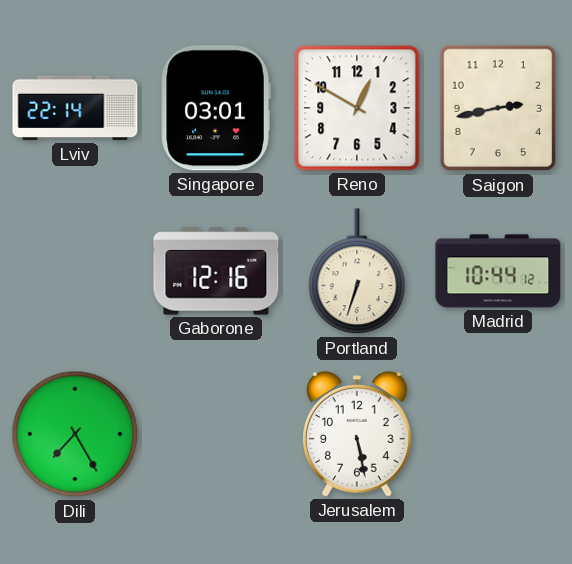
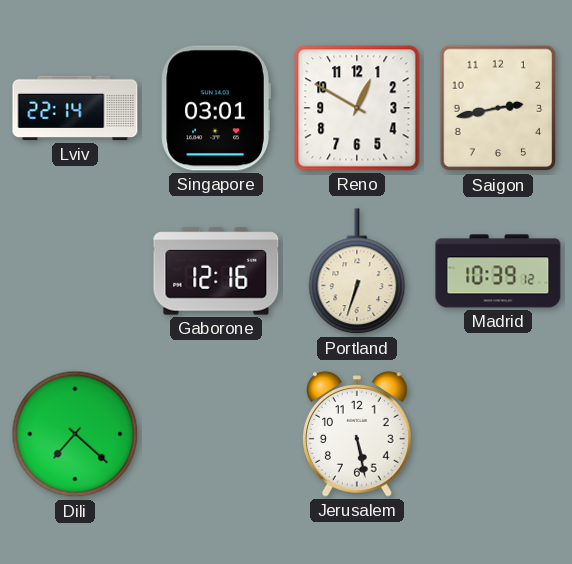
Madrid: 10:44 -> 10:39
Dili: 7:25 -> 7:22
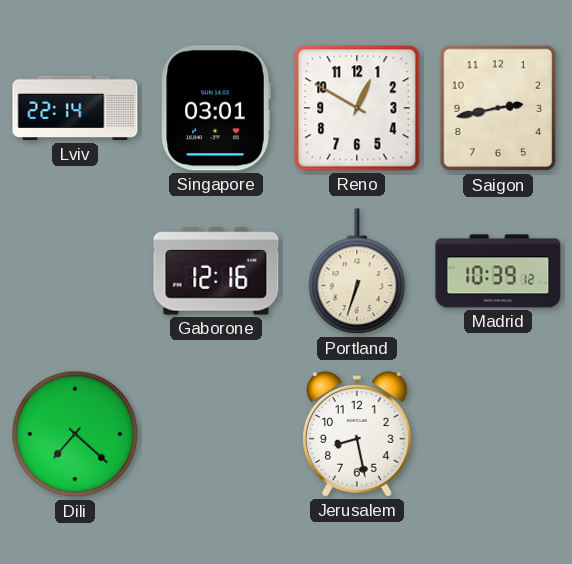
Jerusalem: 5:28 -> 8:28
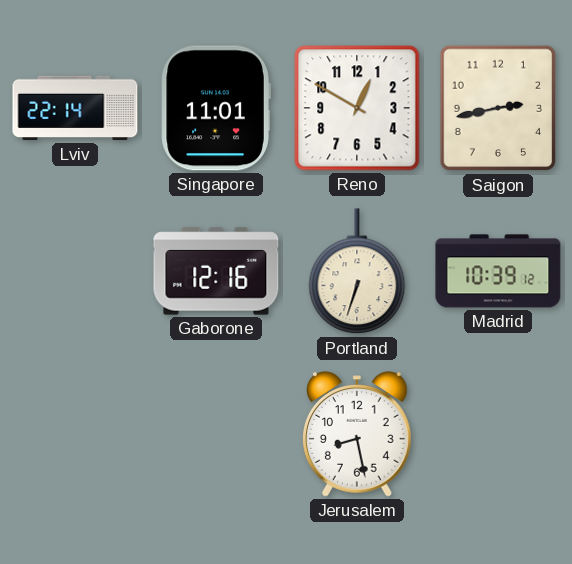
Singapore: 03:01 -> 11:01
Dili: 7:22 -> none
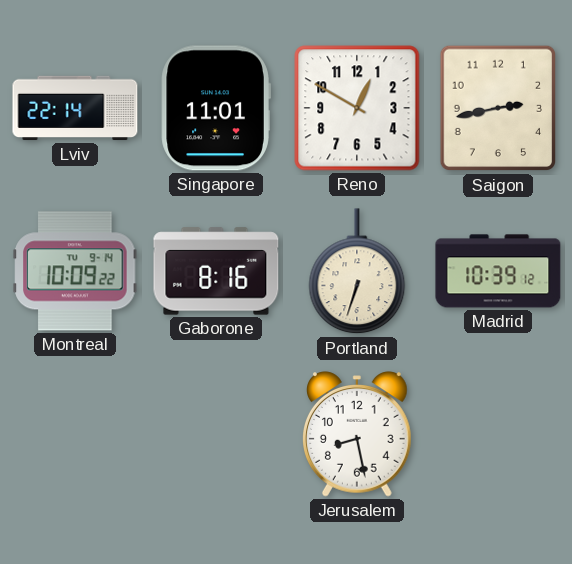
Montreal: none -> 10:09
Gaborone: 12:16 -> 8:16
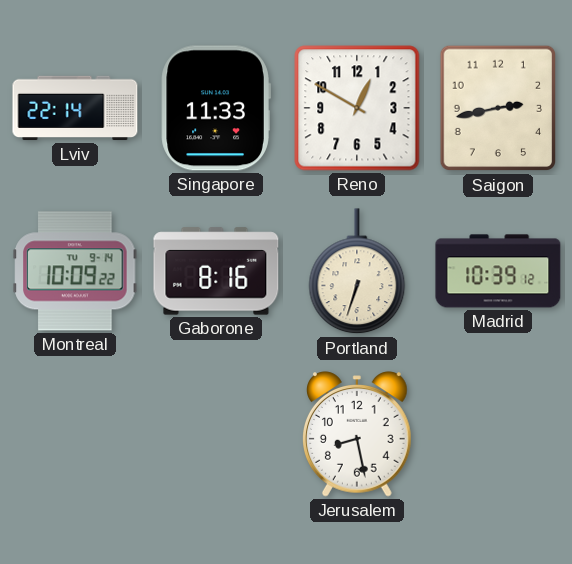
Singapore: 11:01 -> 11:33
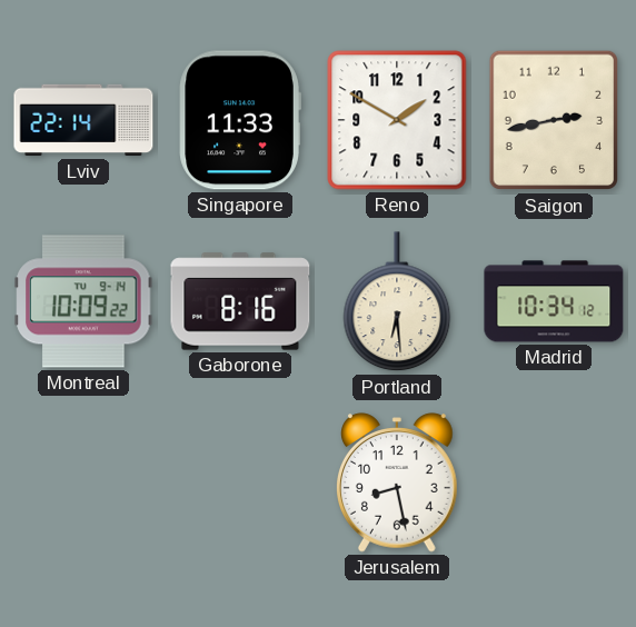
Reno: 12:50 -> 1:50
Portland: 6:33 -> 6:29
Madrid: 10:39 -> 10:34
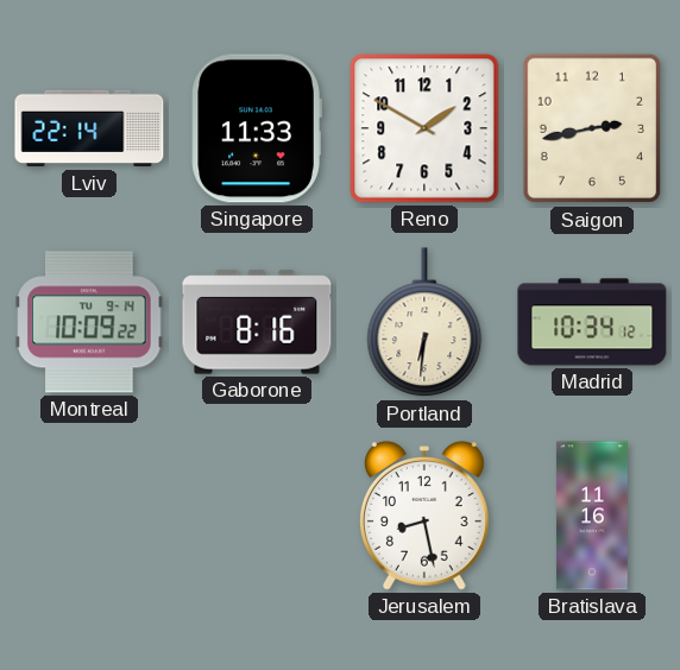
Portland: 6:29 -> 6:31
Bratislava: none -> 11:16
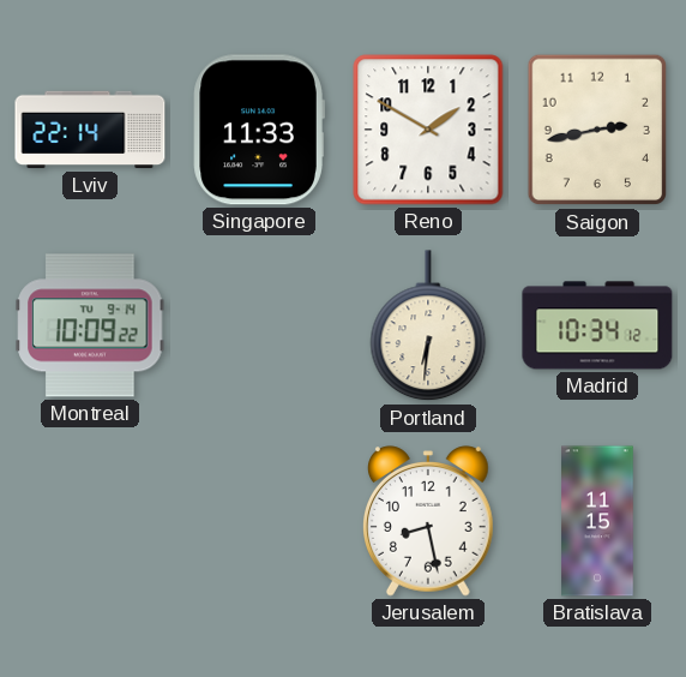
Gaborone: 8:16 -> none
Bratislava: 11:16 -> 11:15
